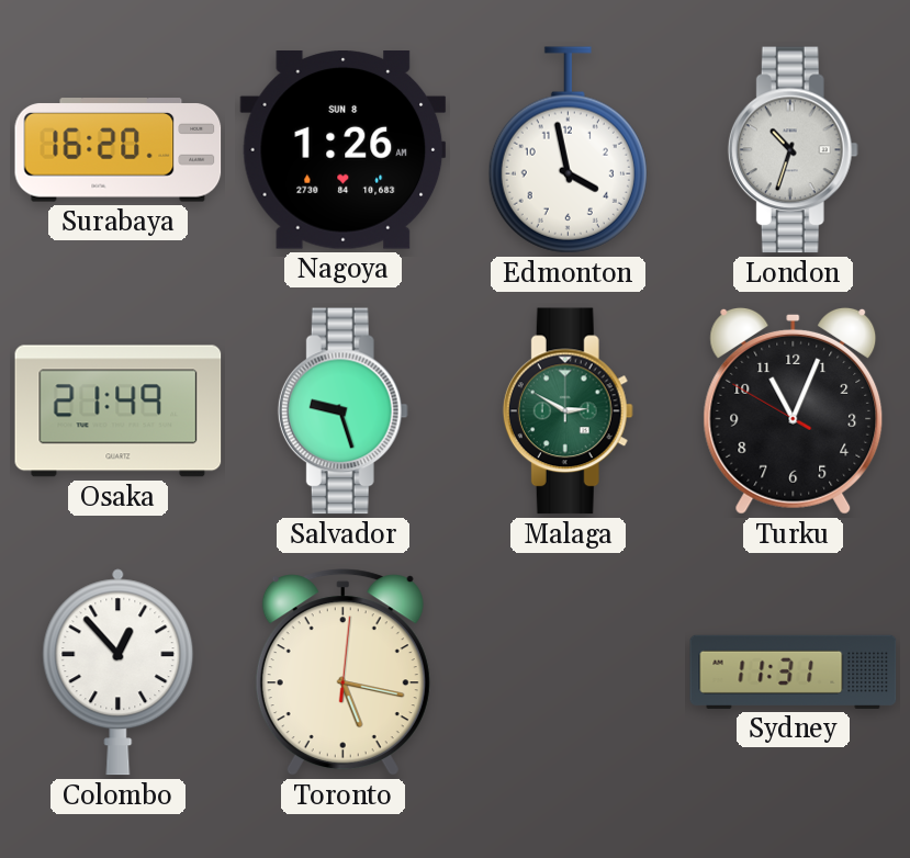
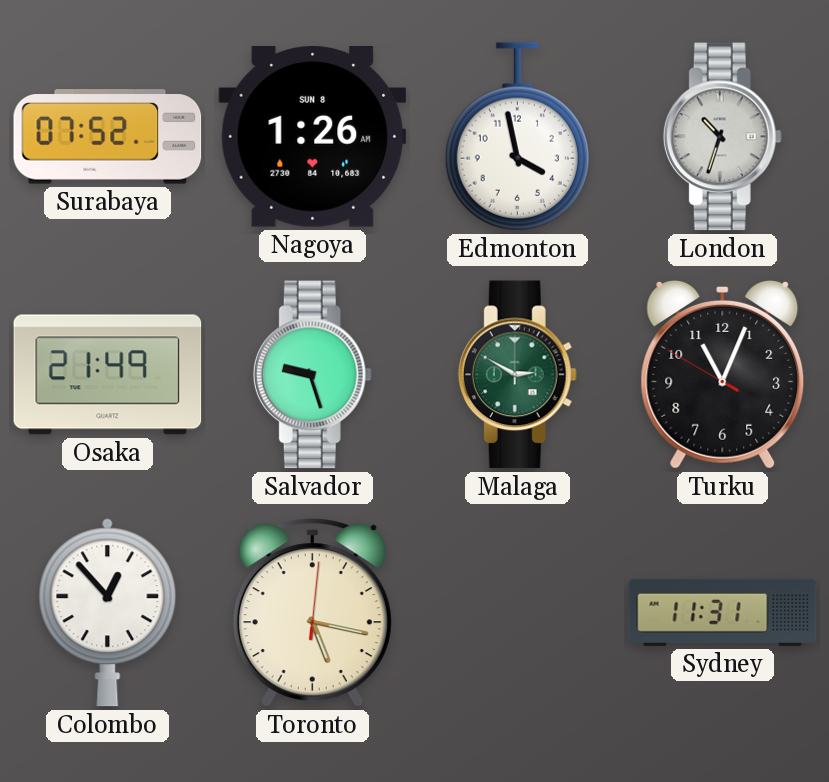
Surabaya: 16:20 -> 07:52
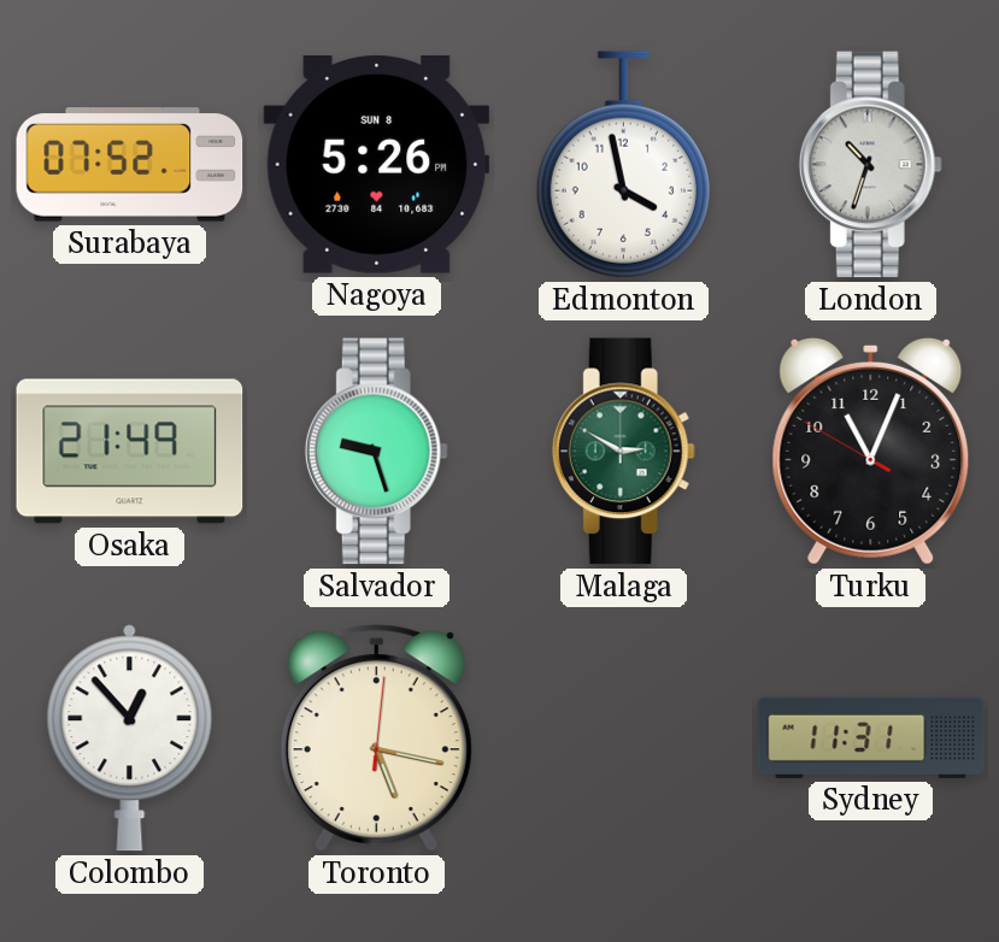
Nagoya: 1:26 -> 5:26
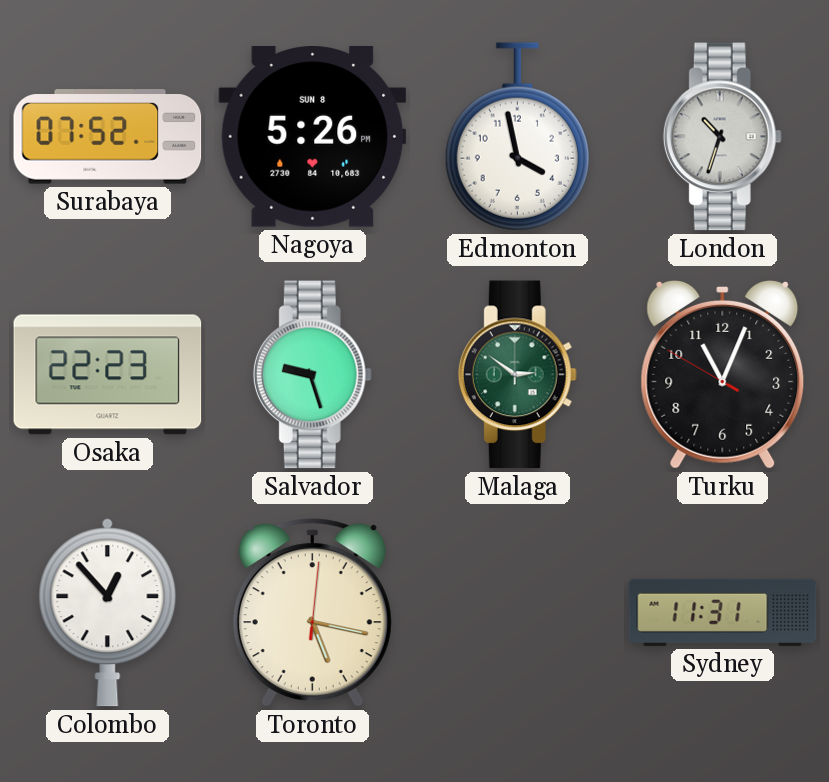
Osaka: 21:49 -> 22:23
Malaga: 2:50 -> 2:51
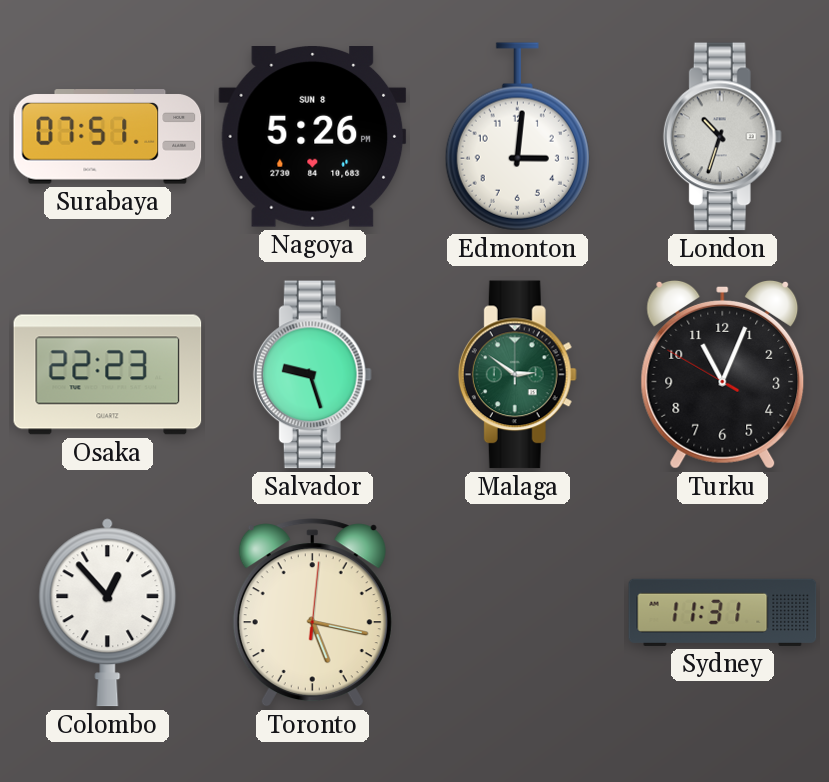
Surabaya: 07:52 -> 07:51
Edmonton: 3:58 -> 3:01
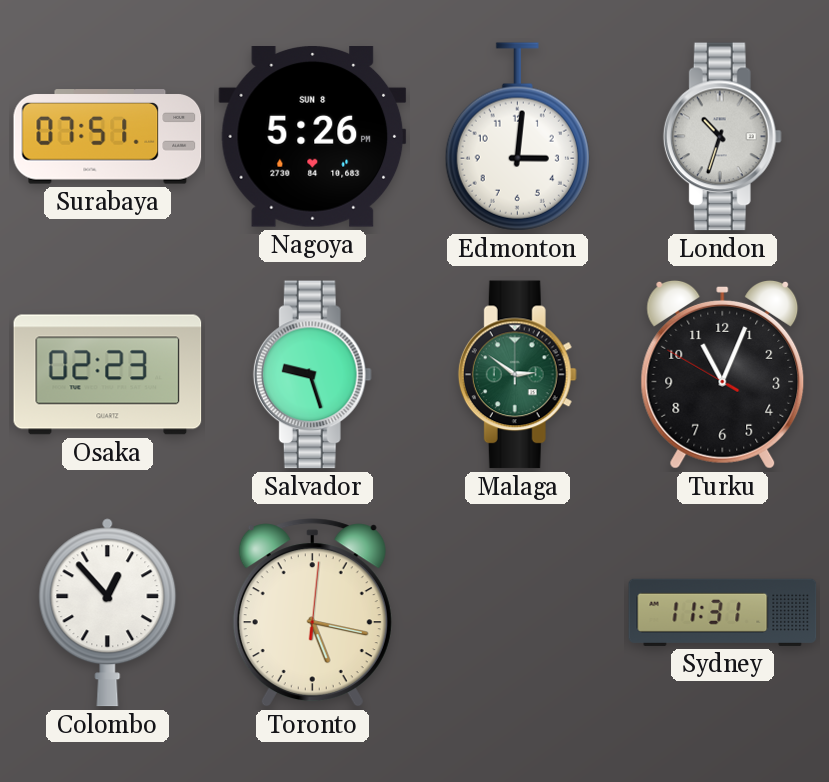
Osaka: 22:23 -> 02:23
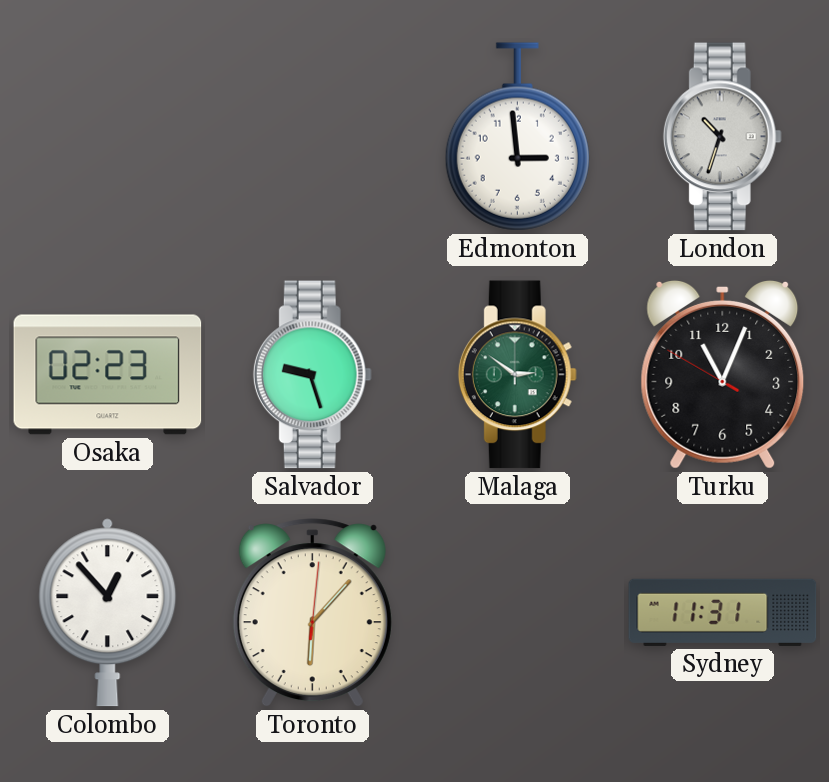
Surabaya: 07:51 -> none
Nagoya: 5:26 -> none
Edmonton: 3:01 -> 2:59
Toronto: 5:17 -> 6:07
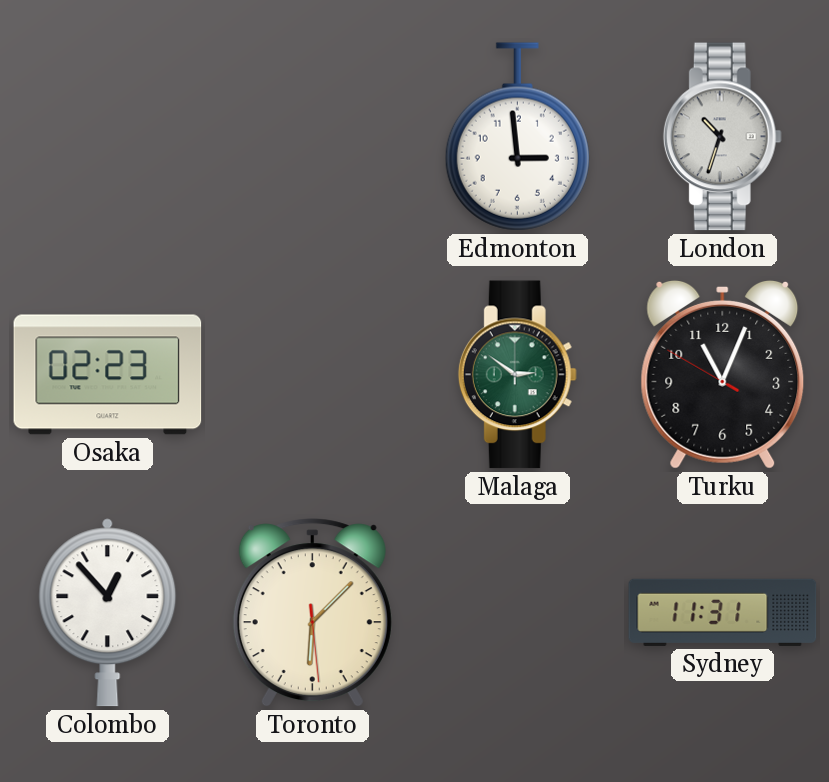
Salvador: 9:27 -> none
Toronto: 6:07:01 -> 6:07:29
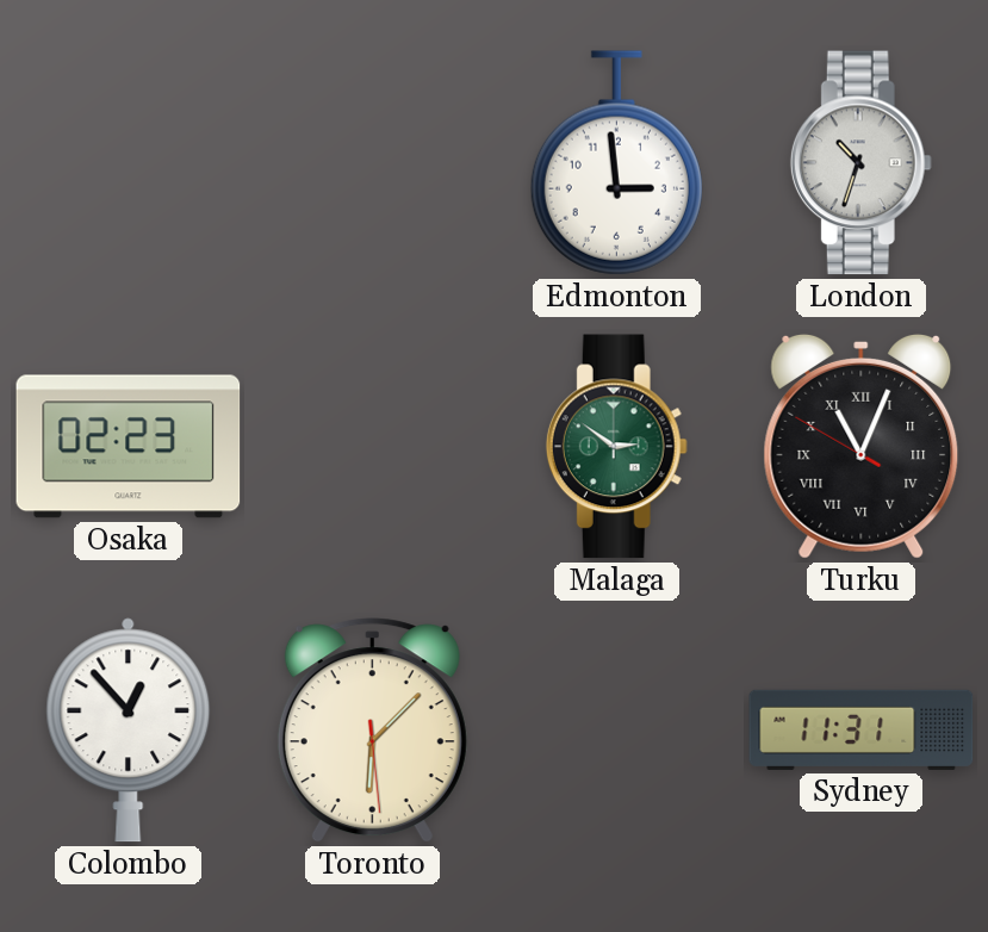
Turku numerals: Arabic -> Roman
